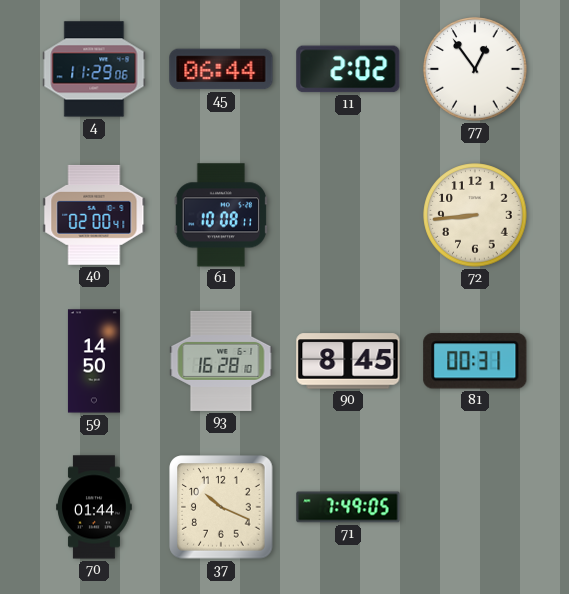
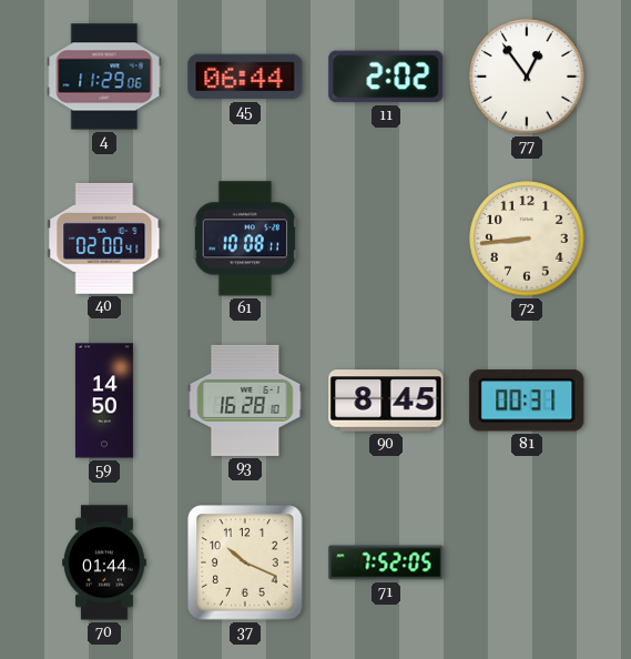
71: 7:49 -> 7:52
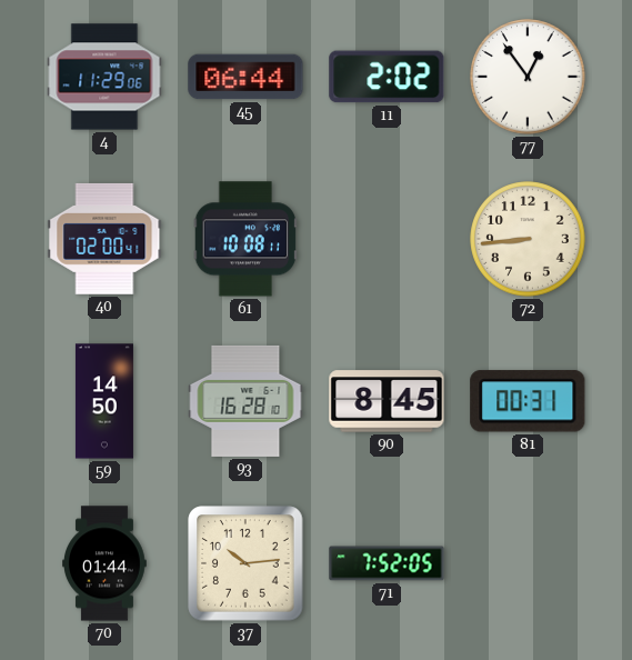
37: 10:19 -> 10:14
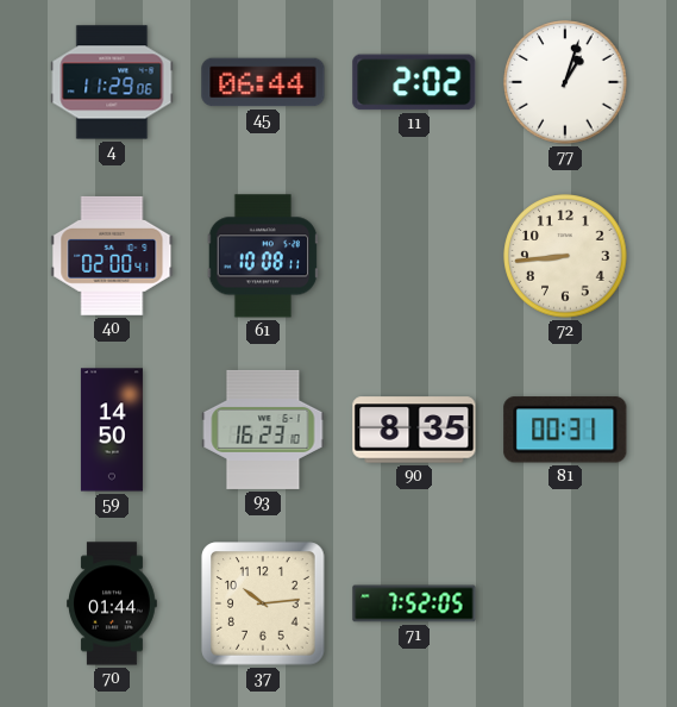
77: 12:54 -> 1:03
93: 16:28 -> 16:23
90: 8:45 -> 8:35
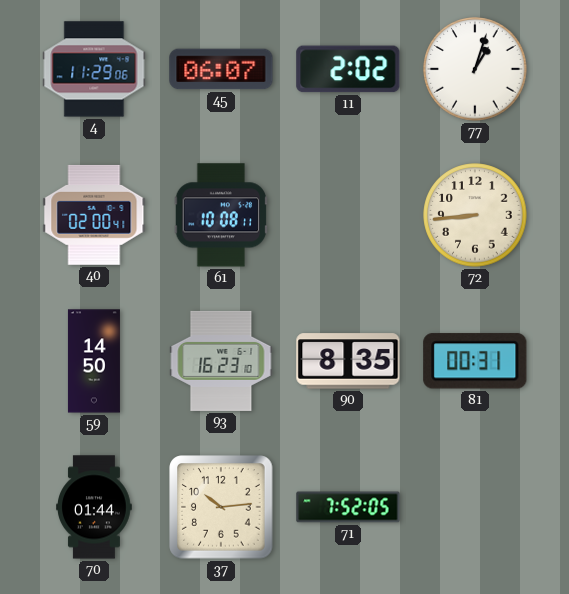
45: 06:44 -> 06:07
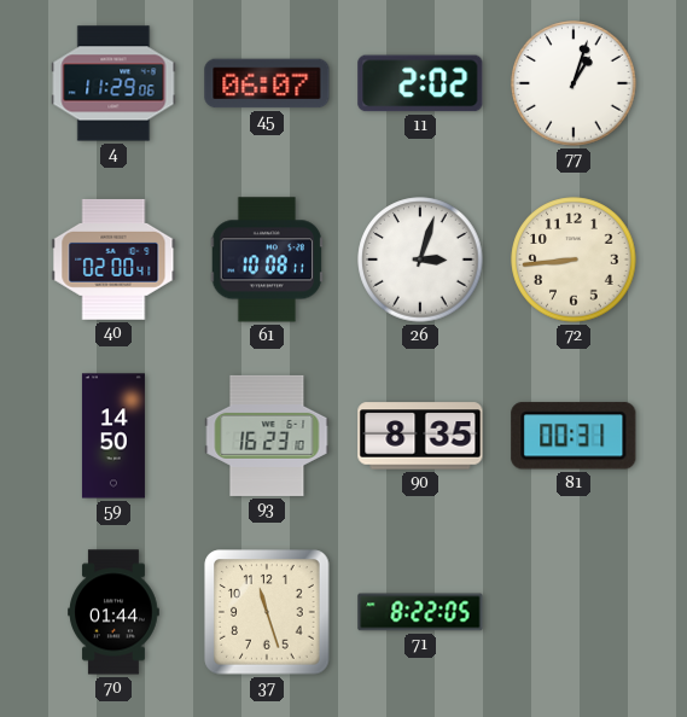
26: none -> 3:03
37: 10:14 -> 11:27
71: 7:52 -> 8:22
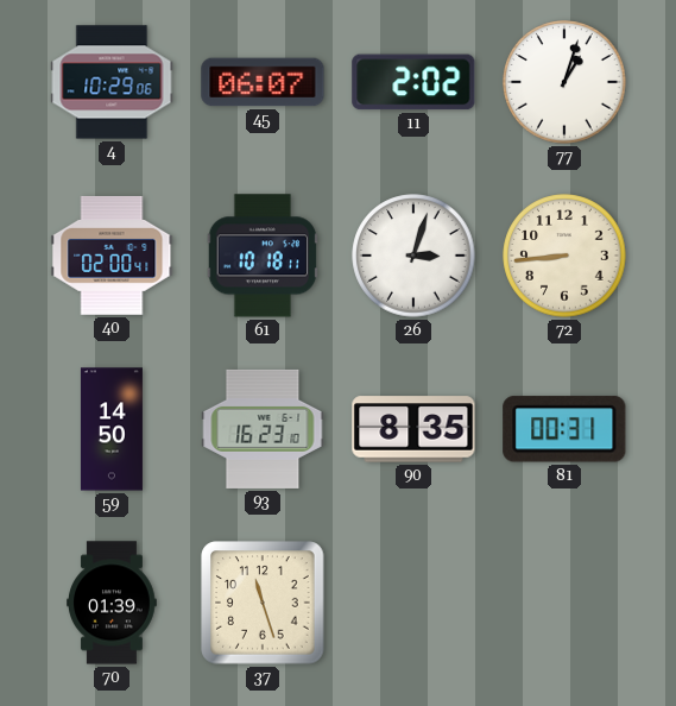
4: 11:29 -> 10:29
61: 10:08 -> 10:18
70: 01:44 -> 01:39
71: 8:22 -> none
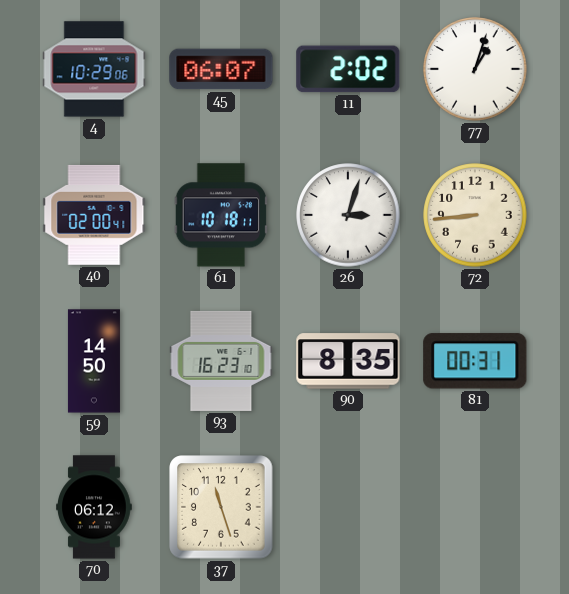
70: 01:39 -> 06:12
